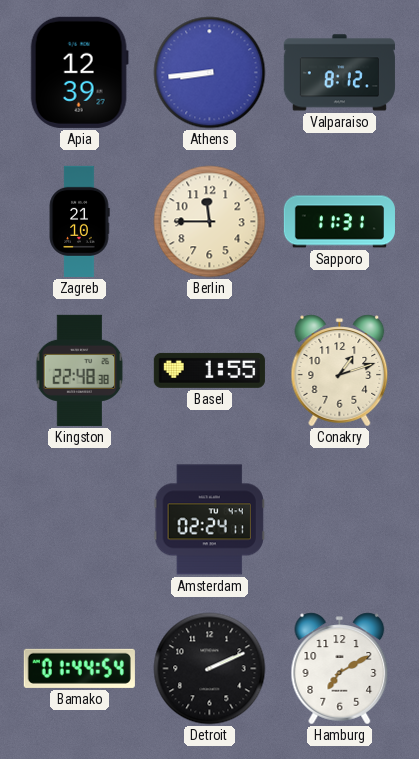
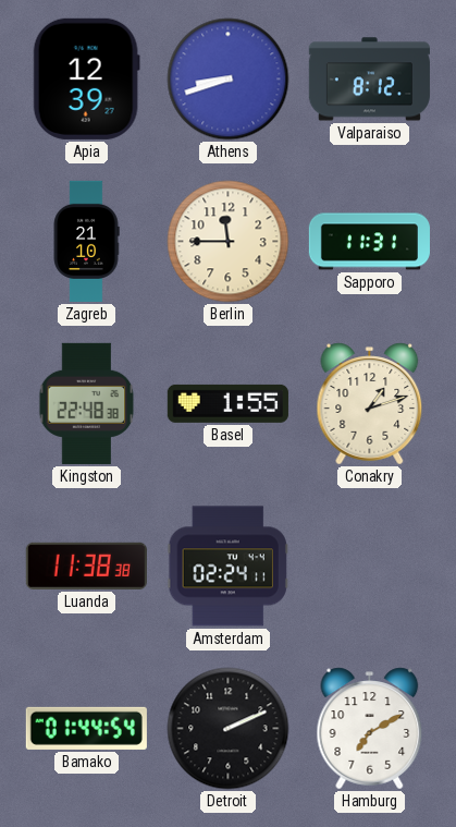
Athens: 8:44 -> 8:42
Luanda: none -> 11:38
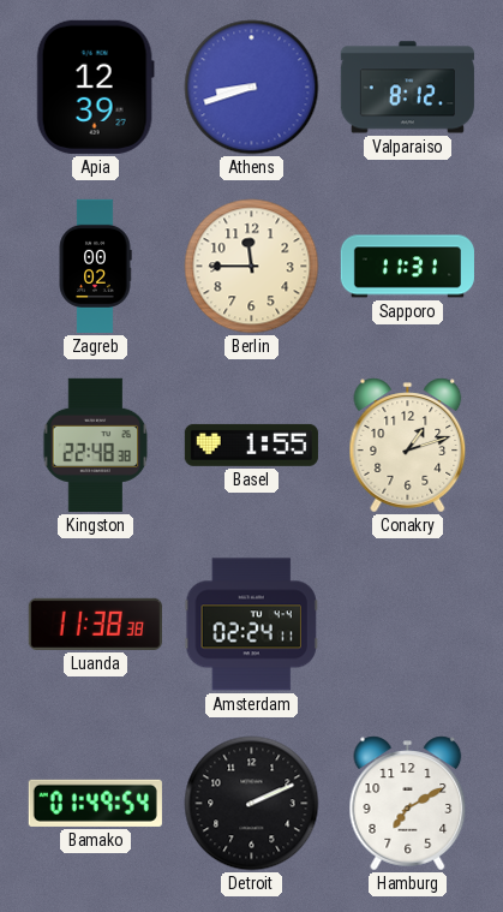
Zagreb: 21:10 -> 00:02
Bamako: 01:44 -> 01:49
